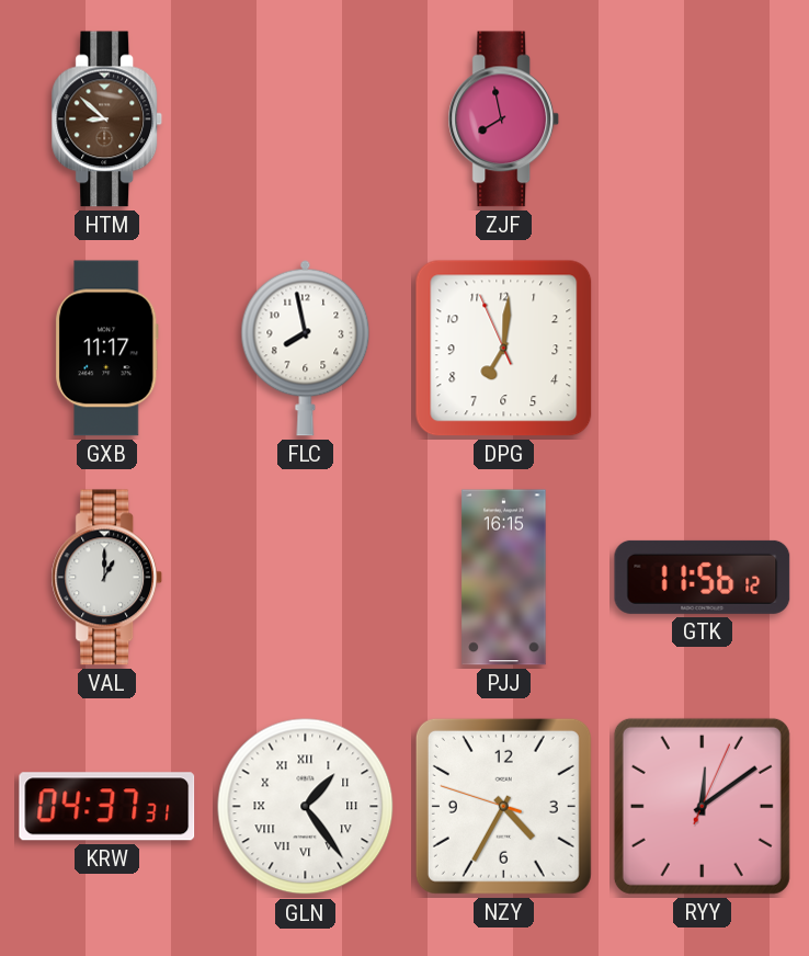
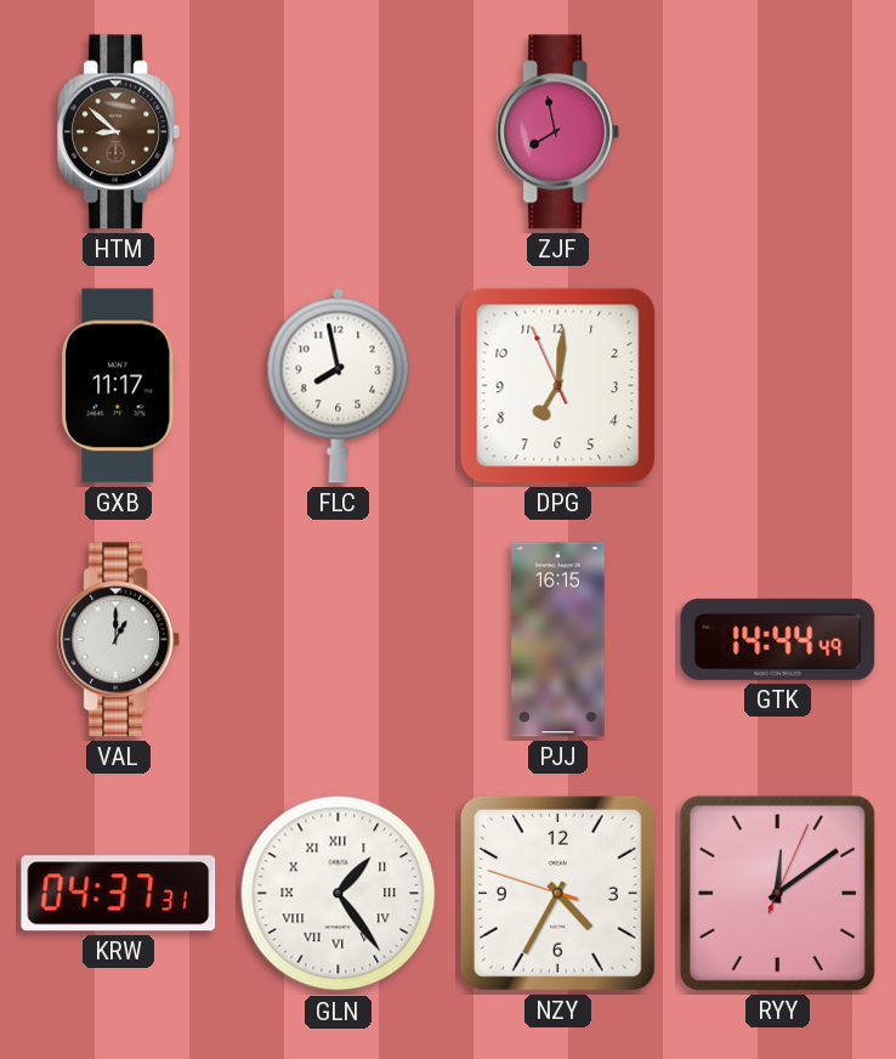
GTK: 11:56 -> 14:44
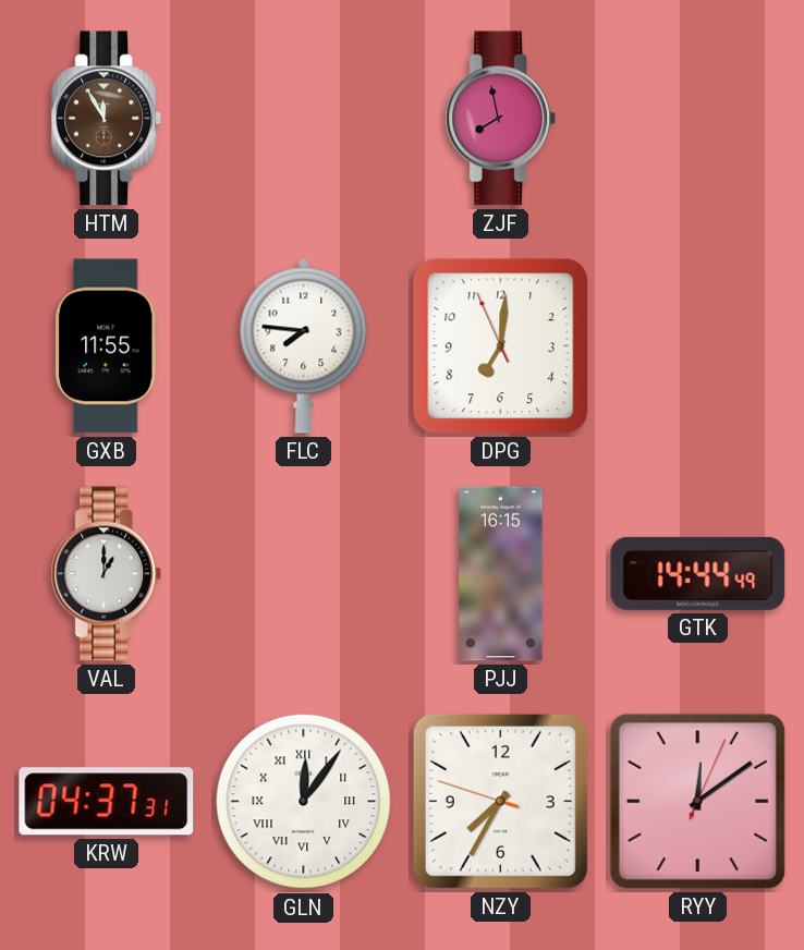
HTM: 8:52 -> 11:55
GXB: 11:17 -> 11:55
FLC: 7:58 -> 7:46
GLN: 1:24 -> 12:06
NZY: 4:34 -> 7:34
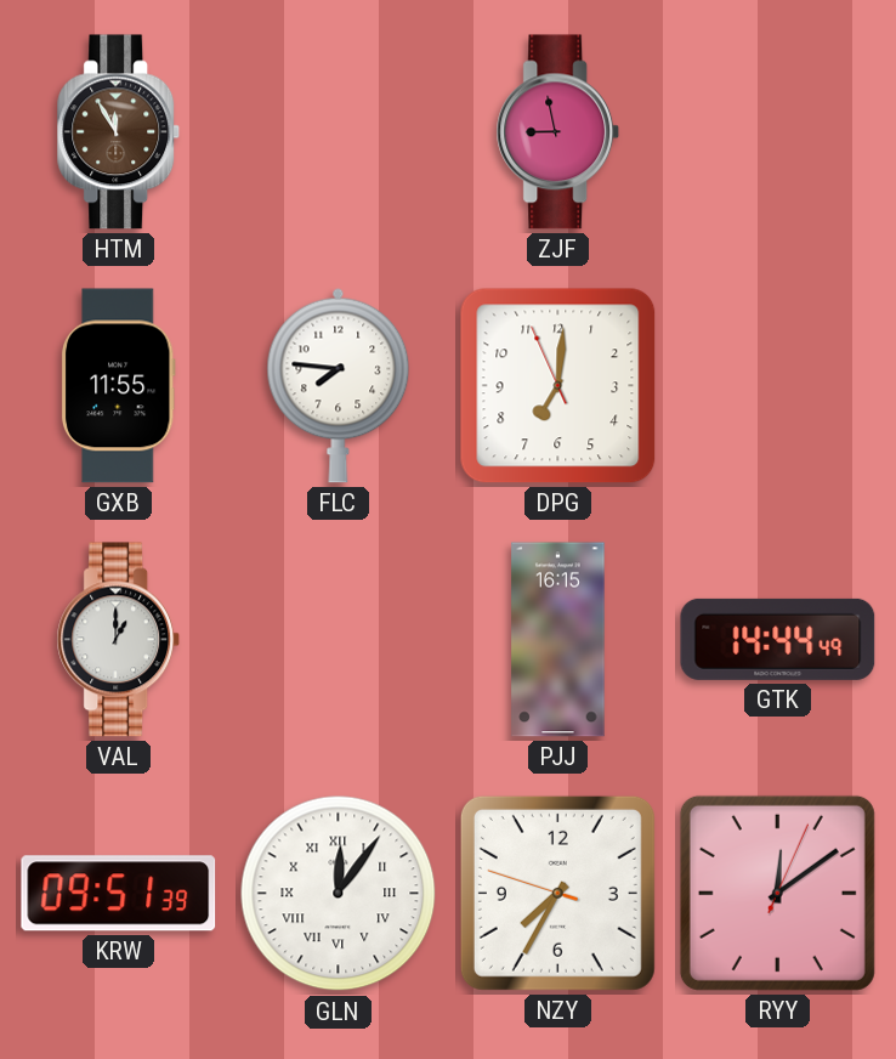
ZJF: 7:58 -> 8:58
KRW: 04:37 -> 09:51
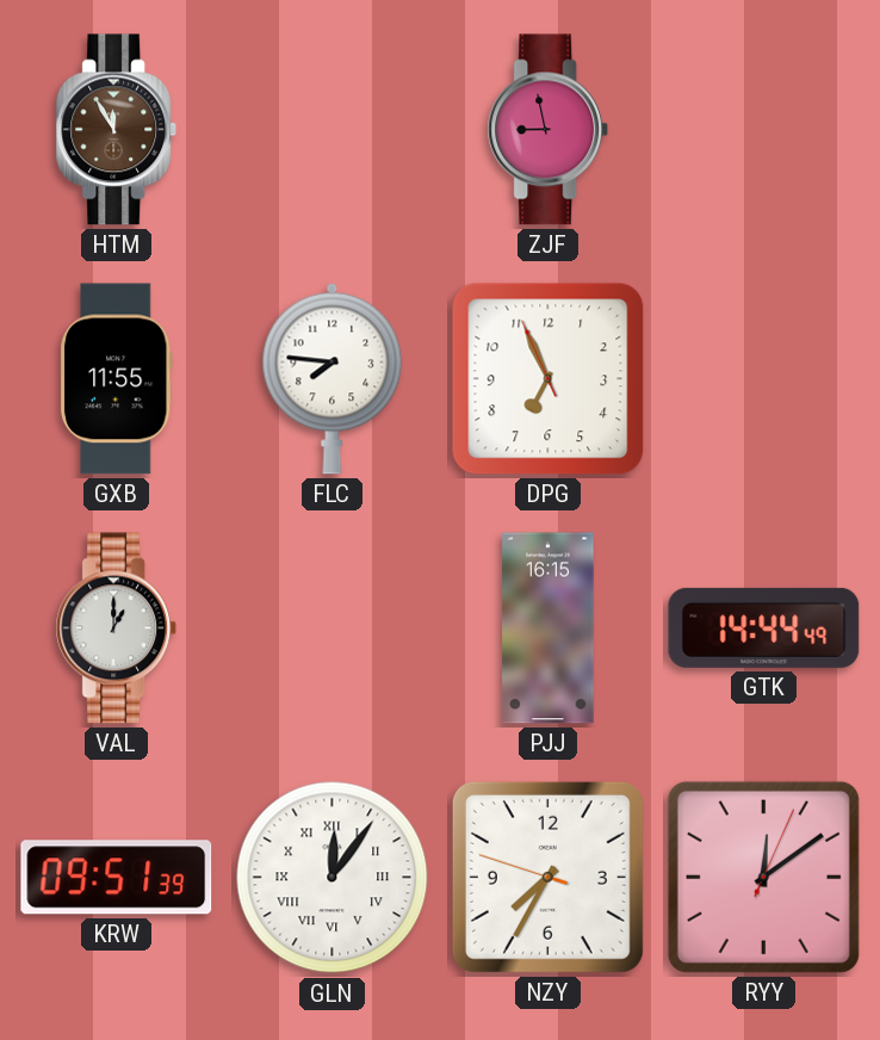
DPG: 7:00 -> 6:55
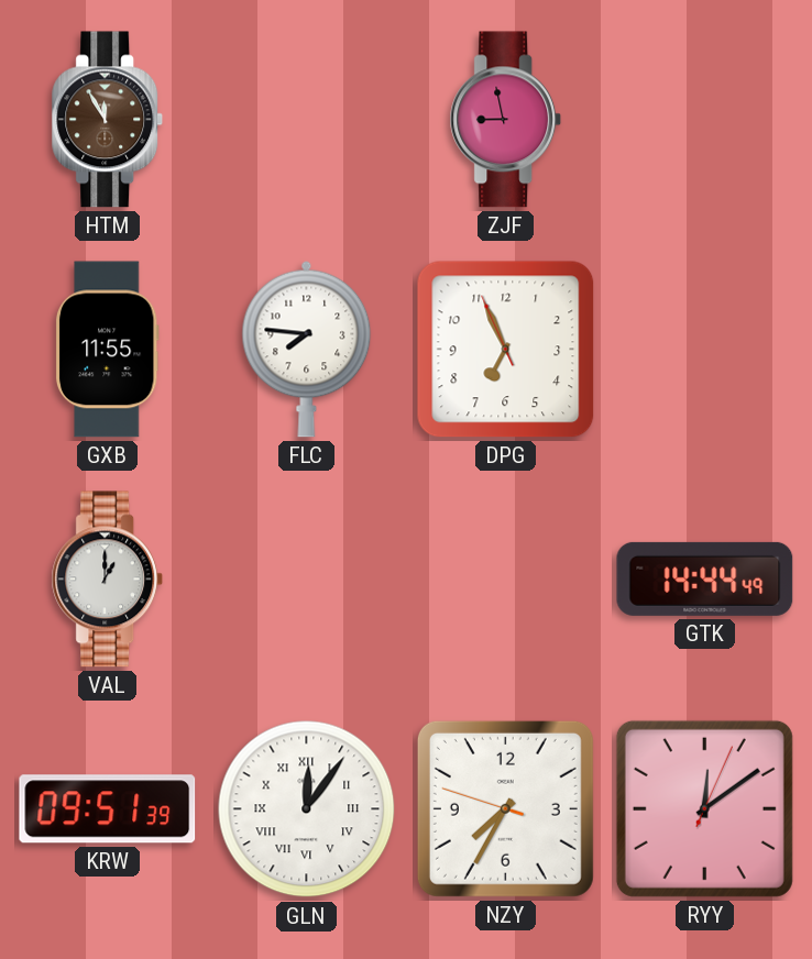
PJJ: 16:15 -> none
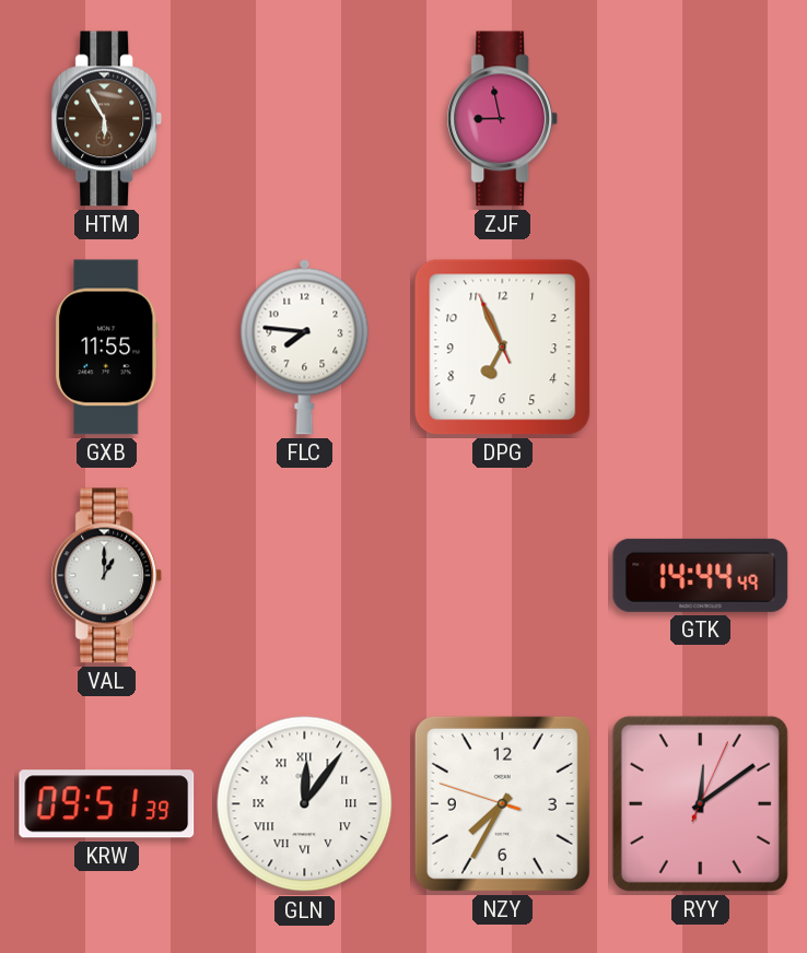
HTM: 11:55 -> 5:55
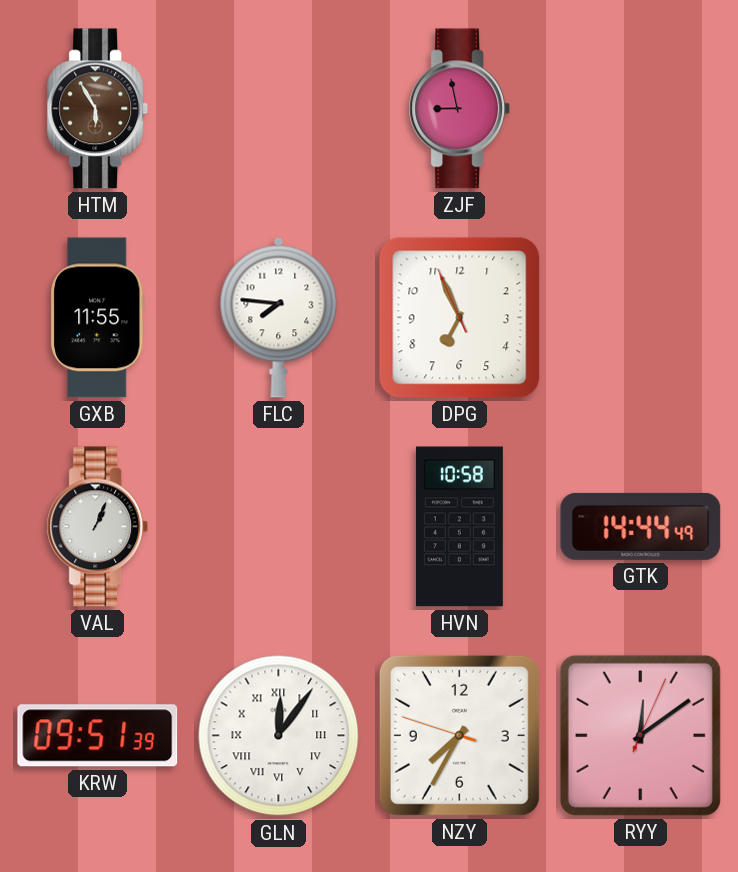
VAL: 1:00 -> 1:04
HVN: none -> 10:58
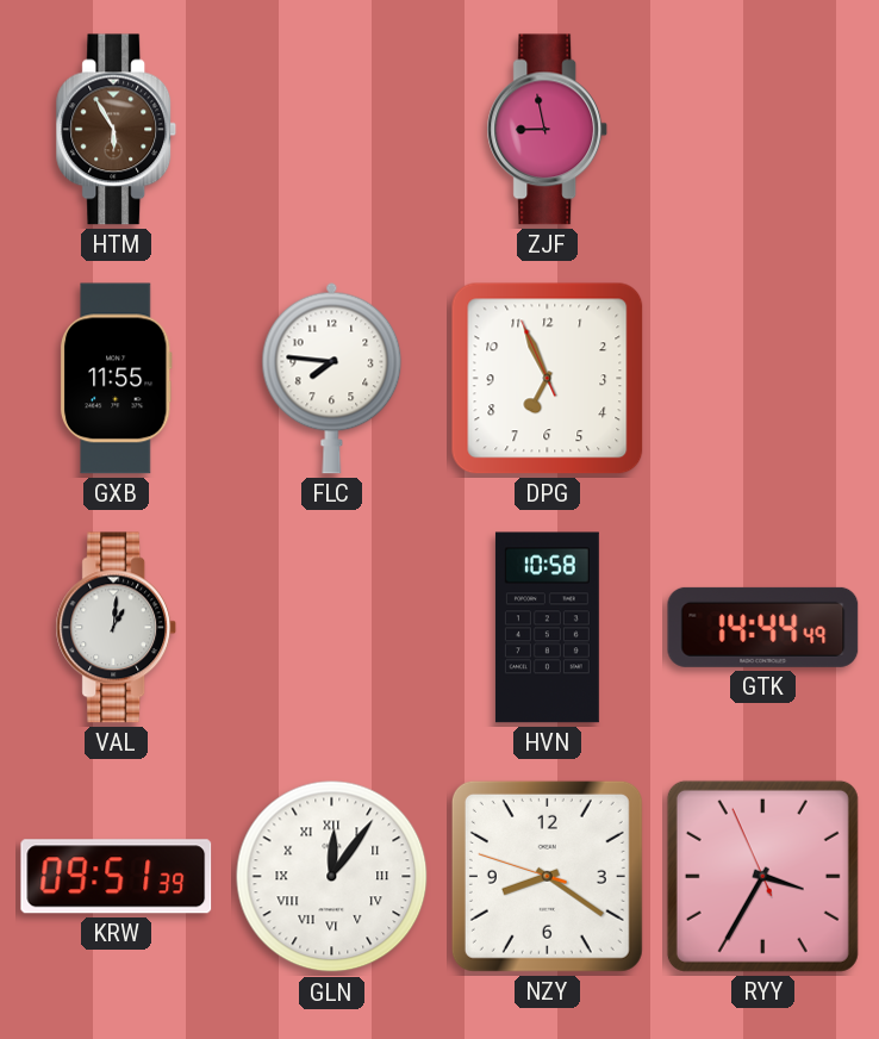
VAL: 1:04 -> 1:01
NZY: 7:34 -> 8:20
RYY: 12:09 -> 3:34
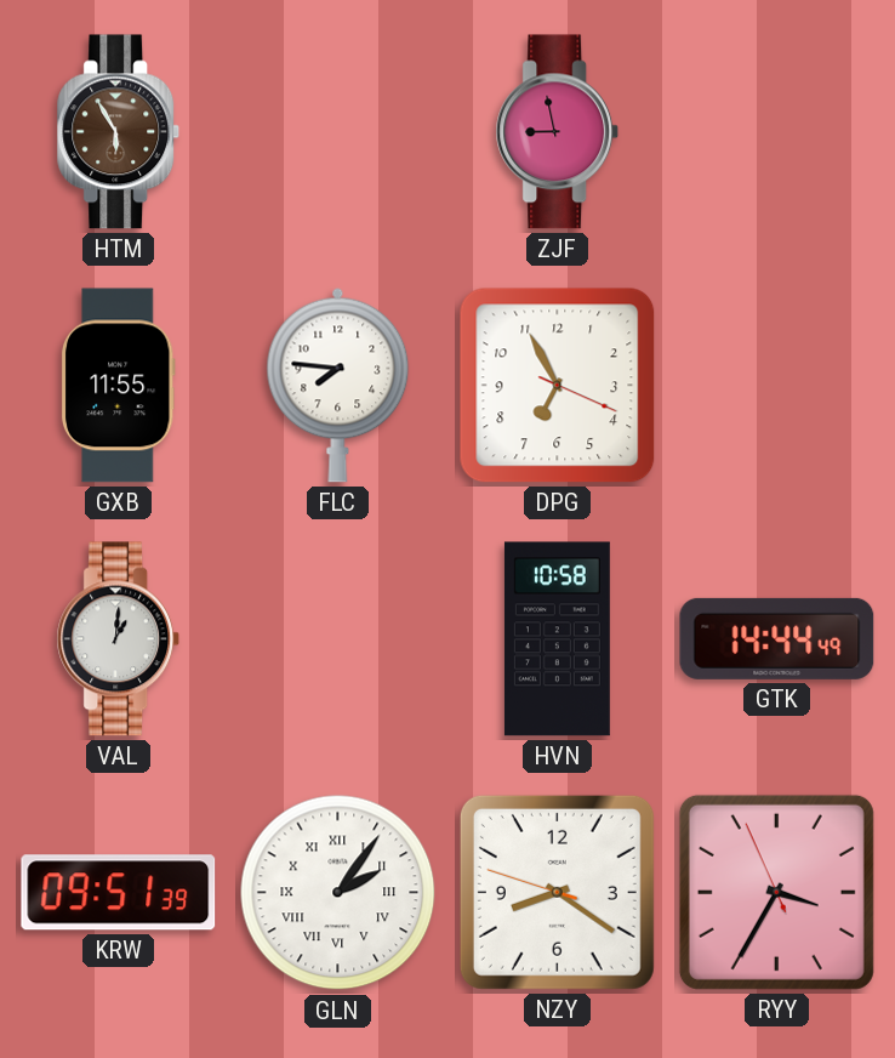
DPG: 6:55:56 -> 6:55:19
GLN: 12:06 -> 2:06
